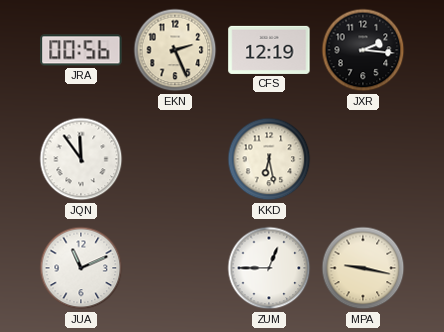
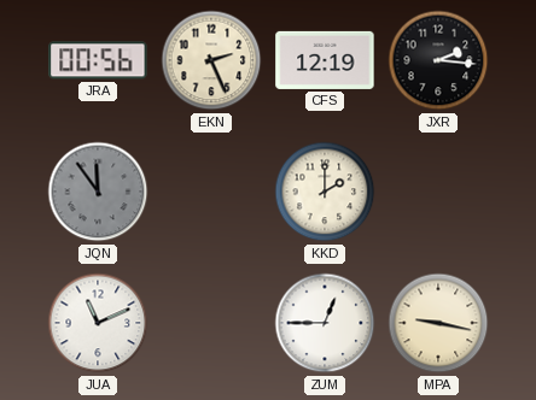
JQN dial: white -> grey
KKD: 6:28 -> 2:00
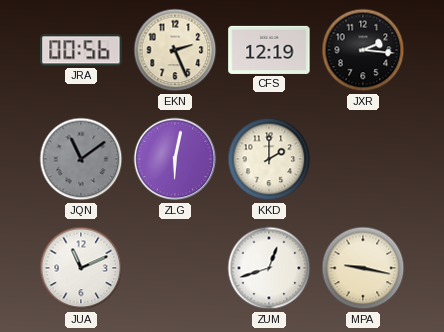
JQN: 11:54 -> 11:09
ZLG: none -> 6:02
ZUM: 12:45 -> 12:42
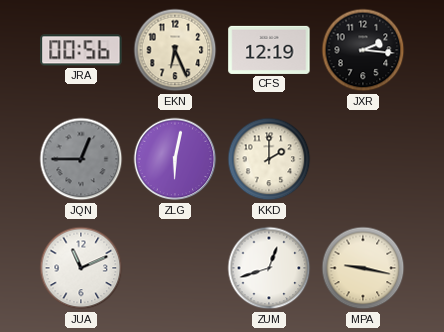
EKN: 2:26 -> 6:26
JQN: 11:09 -> 12:45
